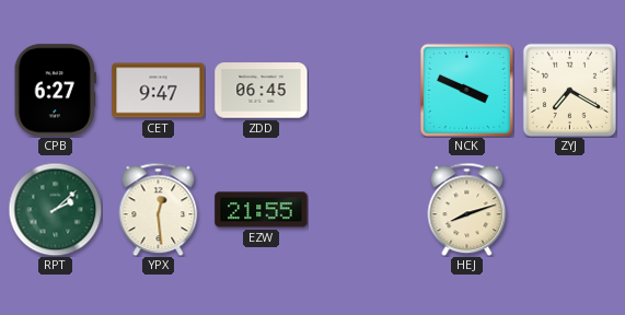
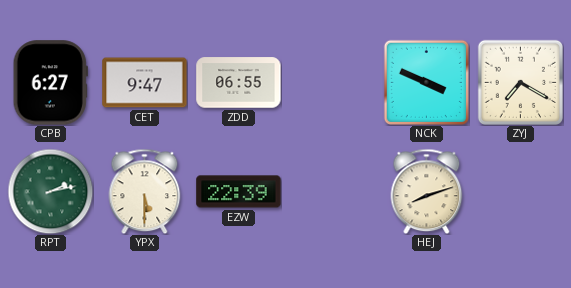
ZDD: 06:45 -> 06:55
RPT: 2:08 -> 2:13
YPX: 12:29 -> 5:30
EZW: 21:55 -> 22:39
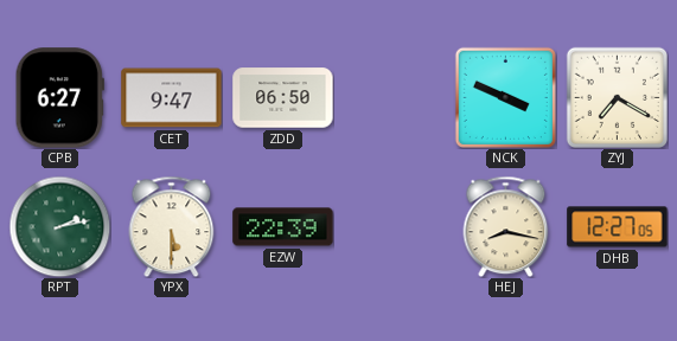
ZDD: 06:55 -> 06:50
HEJ: 8:12 -> 8:17
DHB: none -> 12:27
